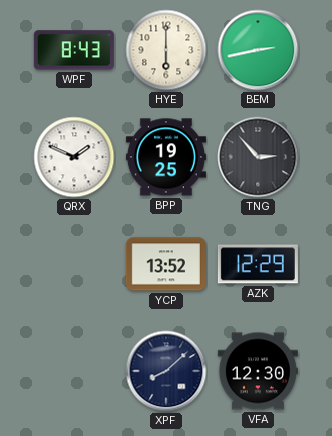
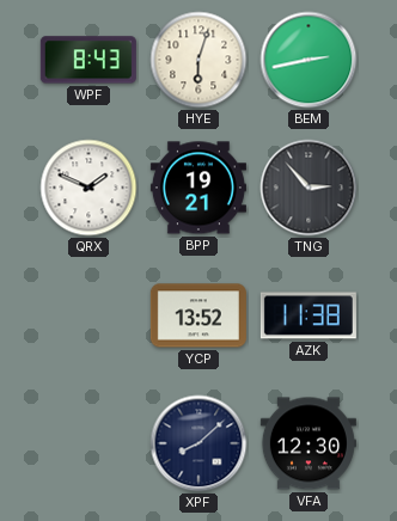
HYE: 6:00 -> 6:03
BPP: 19:25 -> 19:21
AZK: 12:29 -> 11:38
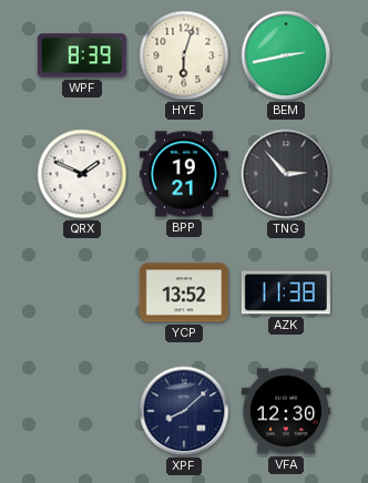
WPF: 8:43 -> 8:39
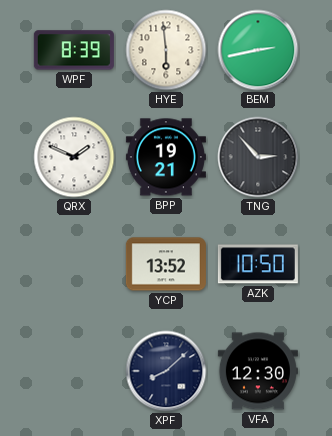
HYE: 6:03 -> 5:59
AZK: 11:38 -> 10:50
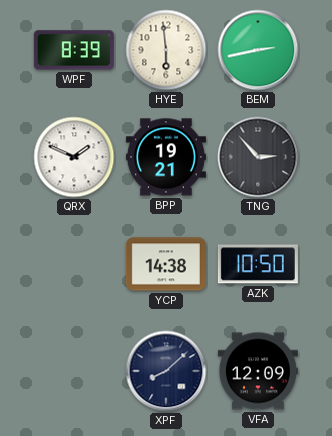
YCP: 13:52 -> 14:38
VFA: 12:30 -> 12:09
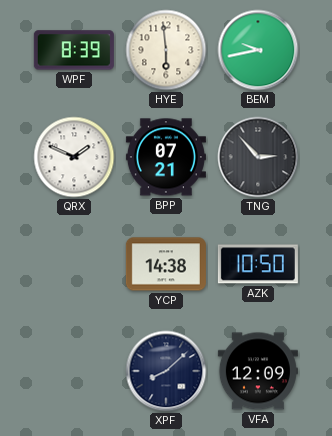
BEM: 2:43 -> 9:43
BPP: 19:21 -> 07:21
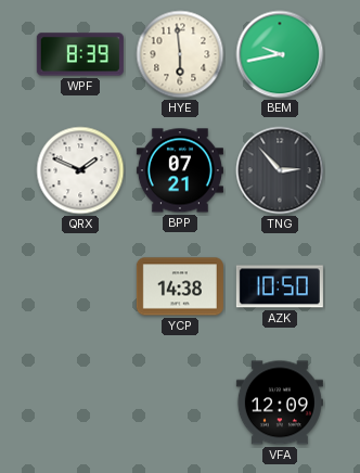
XPF: 8:08 -> none
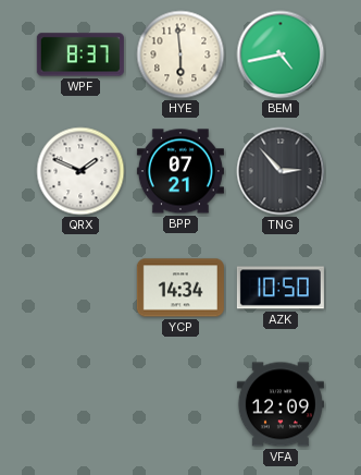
WPF: 8:39 -> 8:37
BEM: 9:43 -> 4:43
YCP: 14:38 -> 14:34
